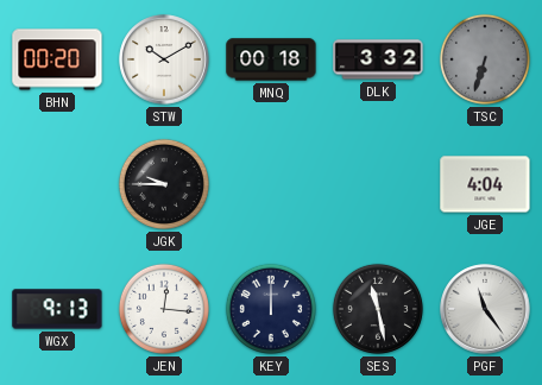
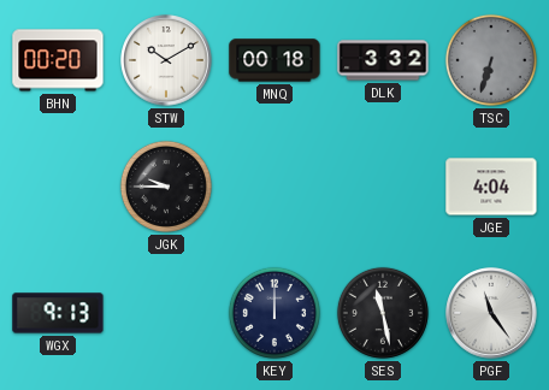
JEN: 12:16 -> none
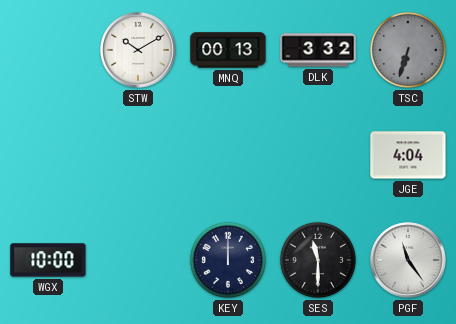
BHN: 00:20 -> none
MNQ: 00:18 -> 00:13
JGK: 9:45 -> none
WGX: 9:13 -> 10:00
SES: 11:28 -> 11:30
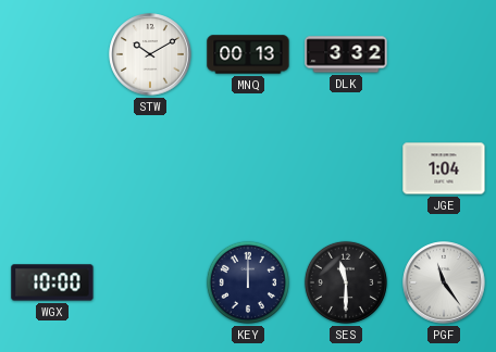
TSC: 6:33 -> none
JGE: 4:04 -> 1:04
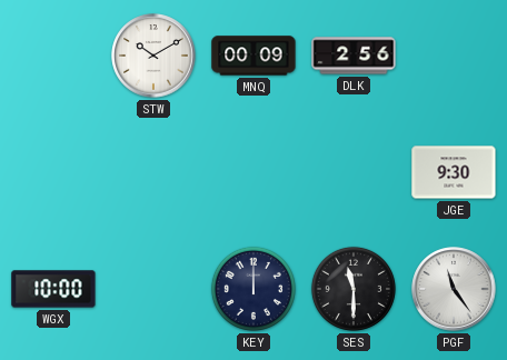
MNQ: 00:13 -> 00:09
DLK: 3:32 -> 2:56
JGE: 1:04 -> 9:30
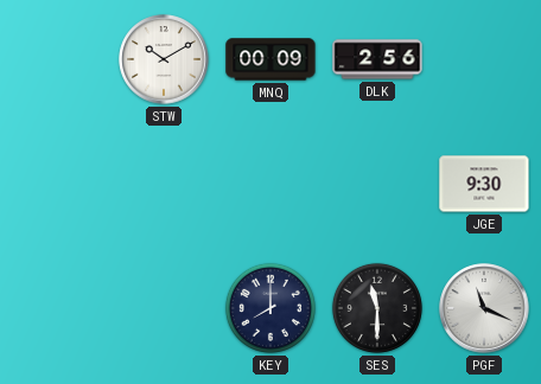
WGX: 10:00 -> none
KEY: 12:00 -> 8:00
PGF: 11:24 -> 11:19
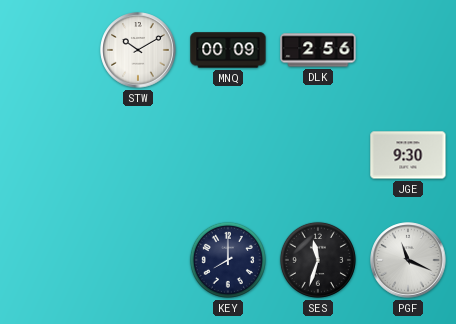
SES: 11:30 -> 11:33
